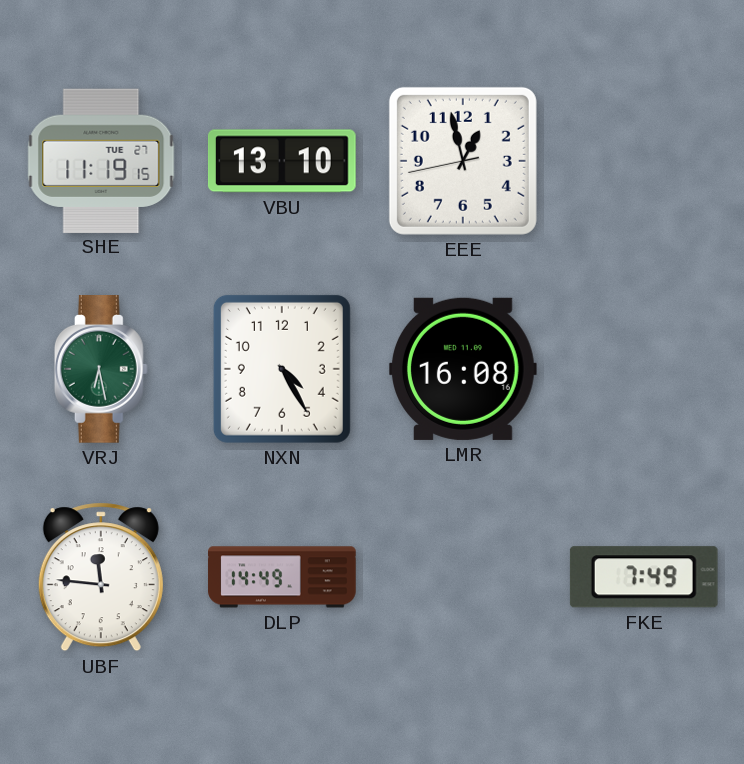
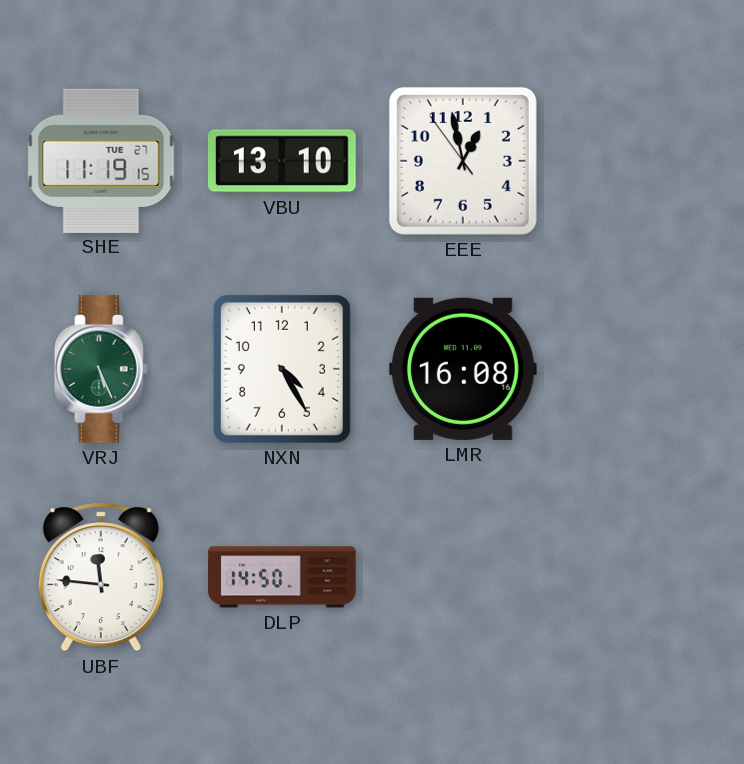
EEE: 12:57:43 -> 12:57:54
VRJ: 6:28 -> 5:26
DLP: 14:49 -> 14:50
FKE: 7:49 -> none
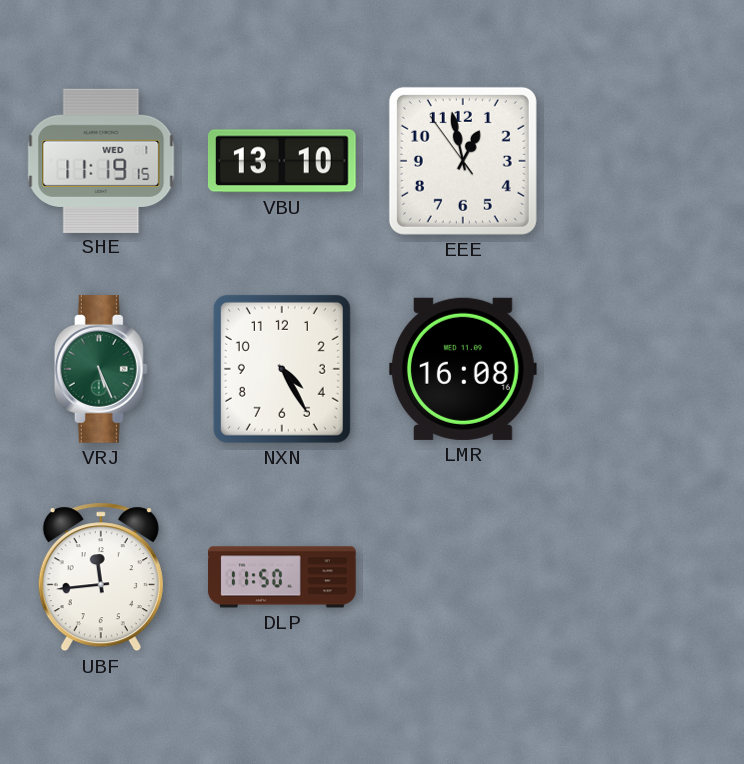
SHE date: TUE 27 -> WED 1
UBF: 11:46 -> 11:44
DLP: 14:50 -> 11:50
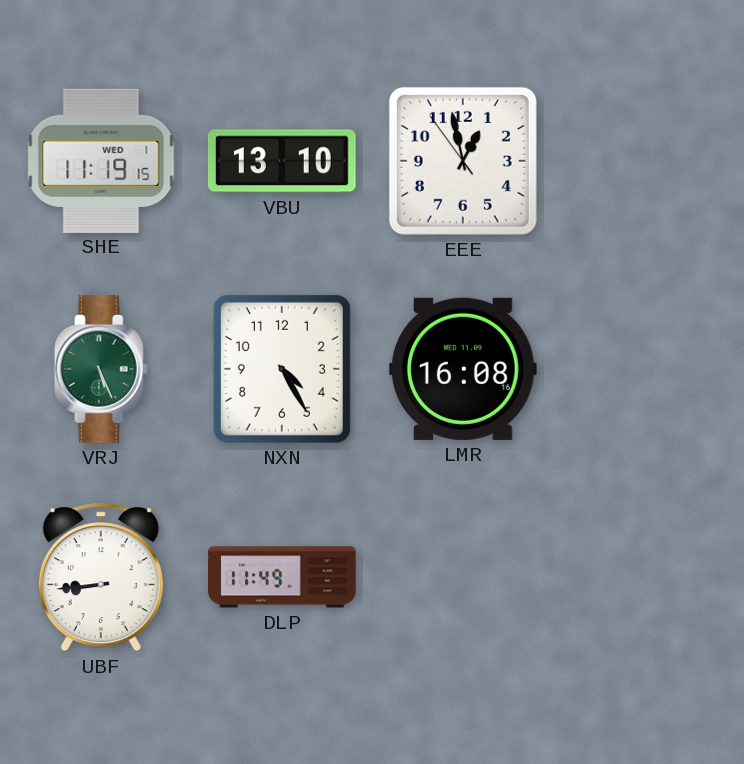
UBF: 11:44 -> 8:44
DLP: 11:50 -> 11:49
